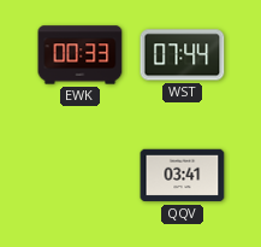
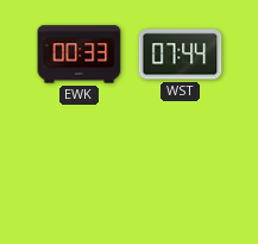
QQV: 03:41 -> none
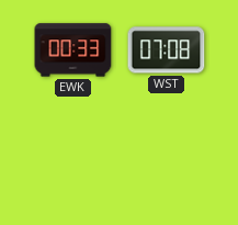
WST: 07:44 -> 07:08
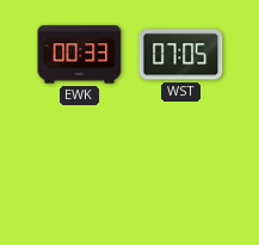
WST: 07:08 -> 07:05
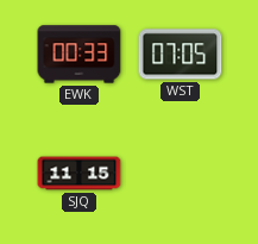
SJQ: none -> 11:15
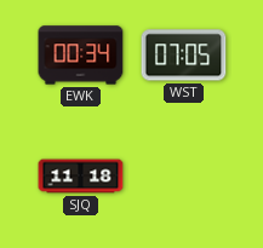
EWK: 00:33 -> 00:34
SJQ: 11:15 -> 11:18
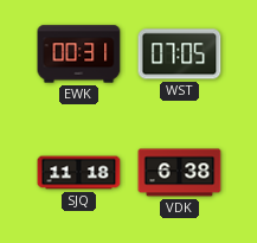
EWK: 00:34 -> 00:31
VDK: none -> 6:38
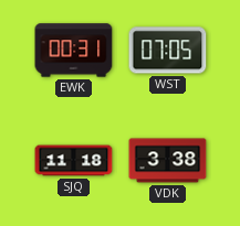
VDK: 6:38 -> 3:38
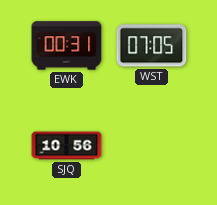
SJQ: 11:18 -> 10:56
VDK: 3:38 -> none
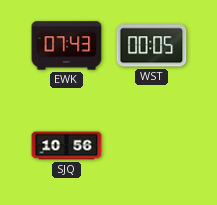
EWK: 00:31 -> 07:43
WST: 07:05 -> 00:05
